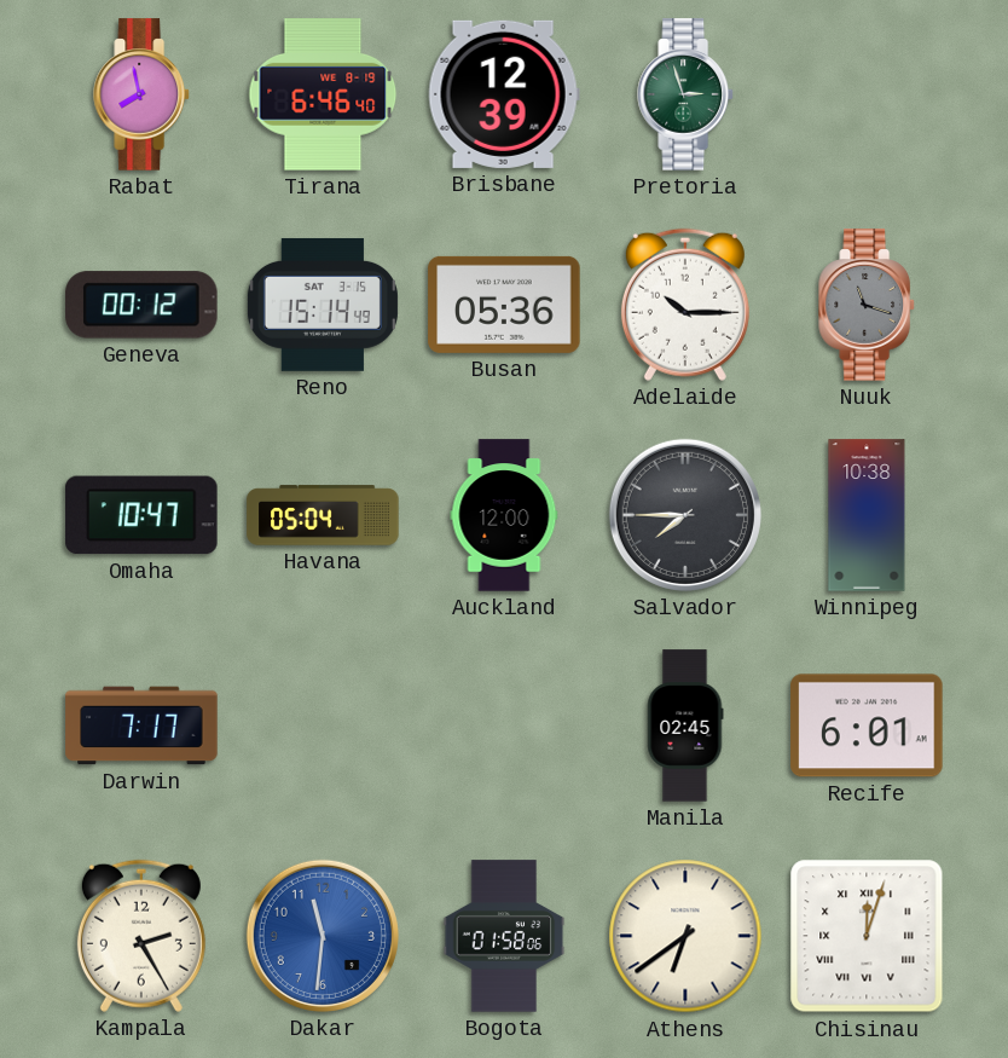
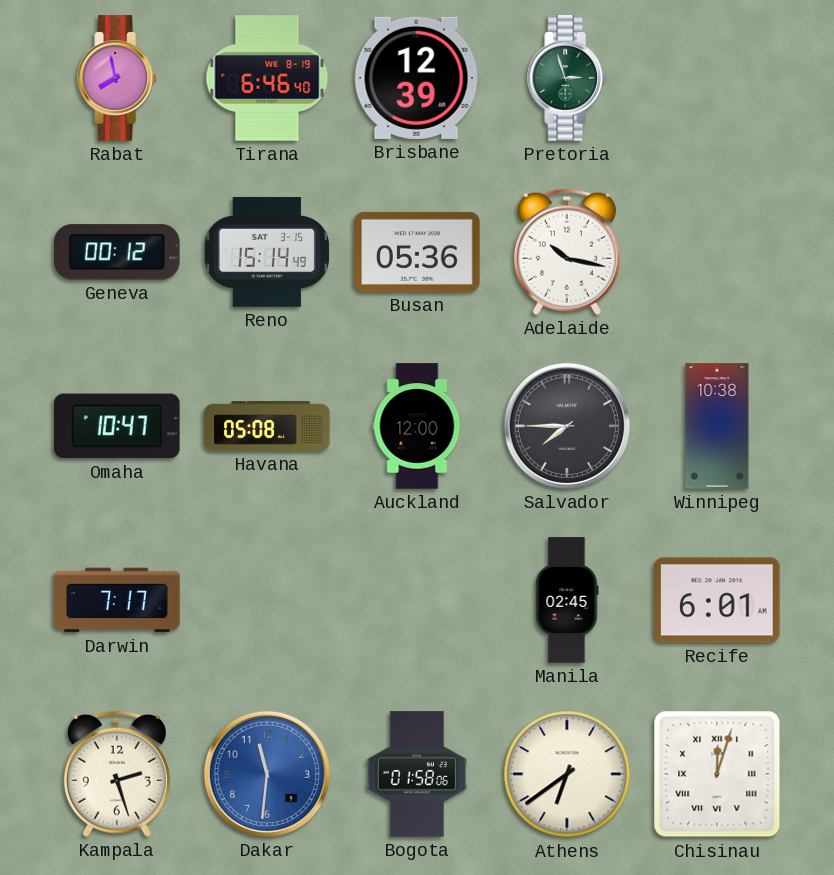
Adelaide: 10:15 -> 10:17
Nuuk: 11:18 -> none
Havana: 05:04 -> 05:08
Kampala: 2:25 -> 2:27
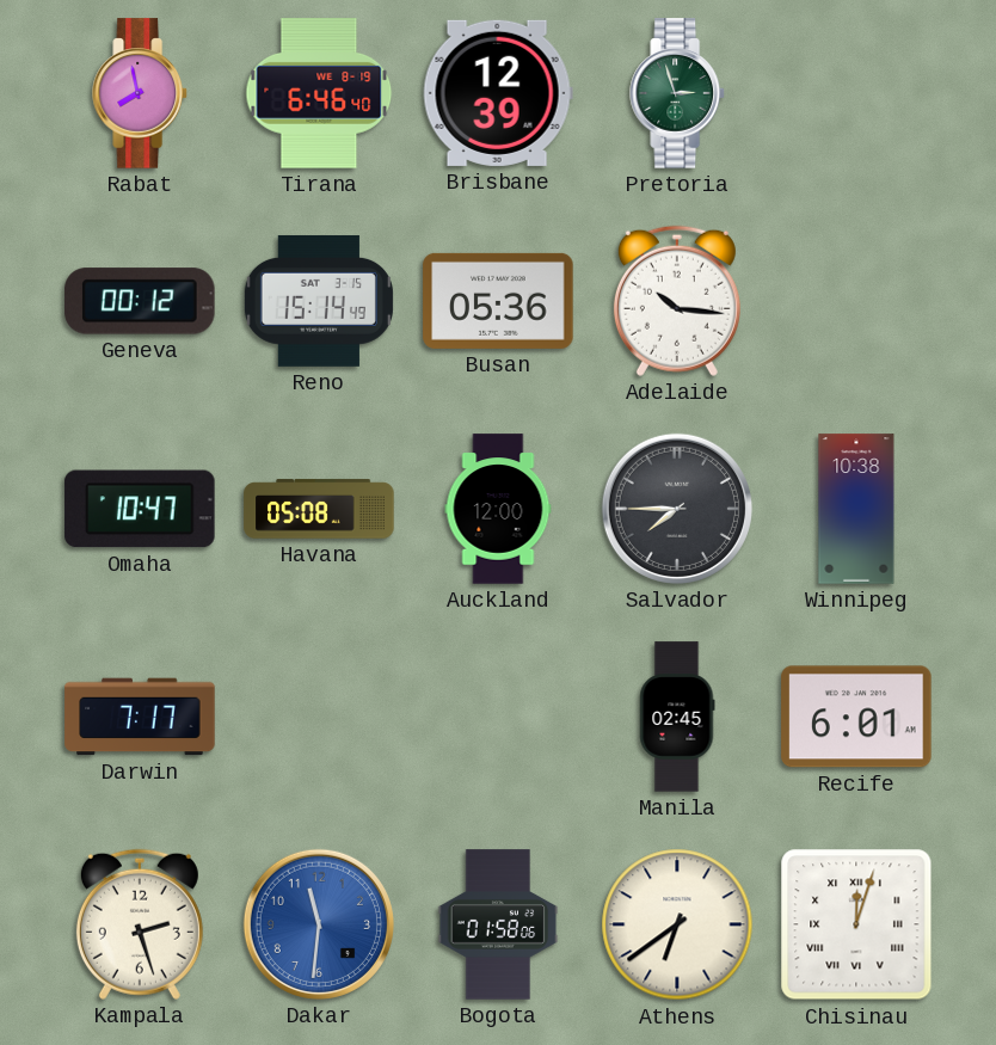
Adelaide: 10:17 -> 10:16
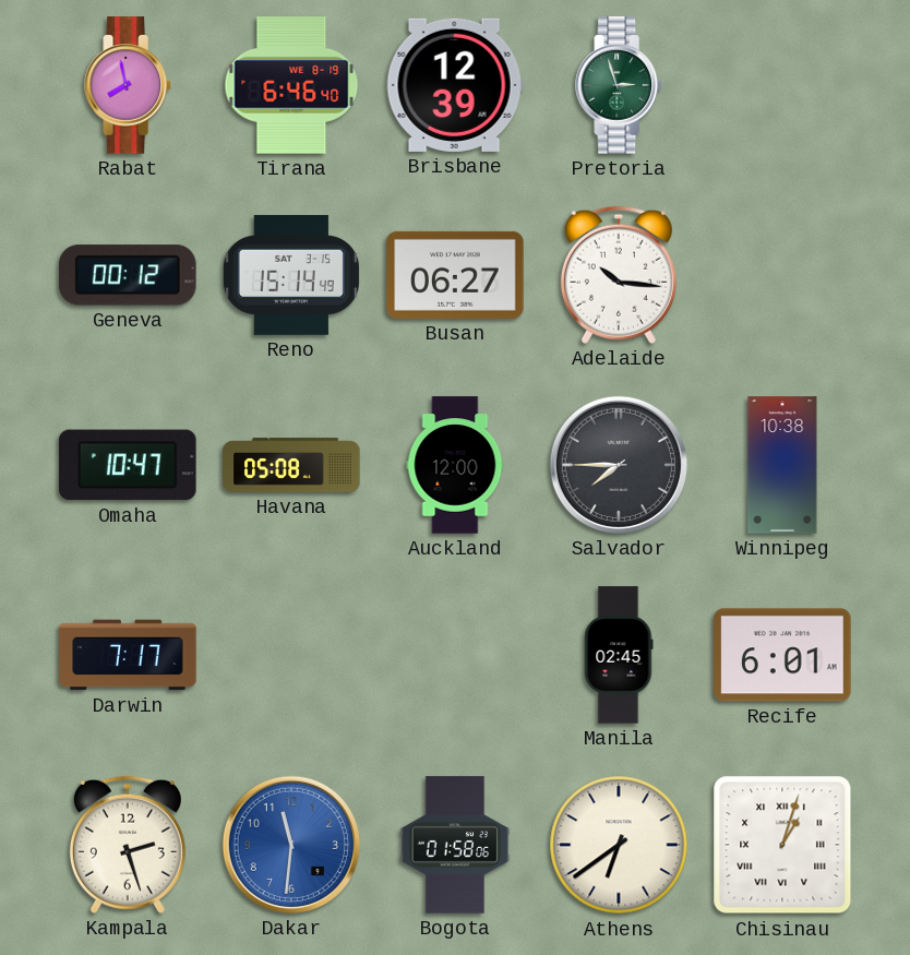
Busan: 05:36 -> 06:27
Chisinau: 12:03 -> 1:03
